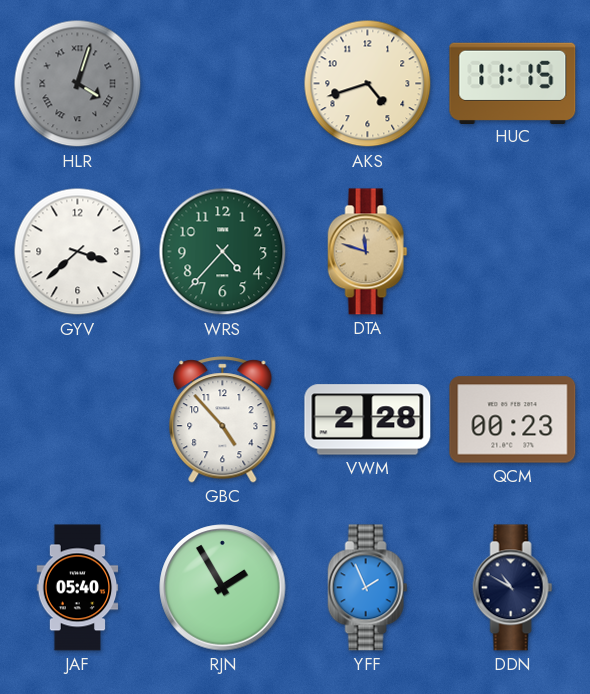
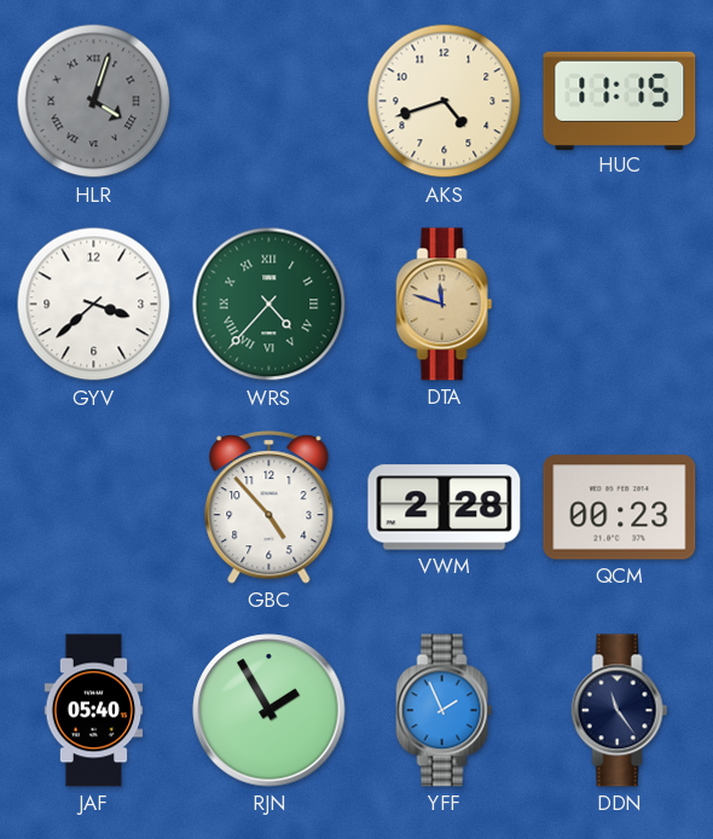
WRS numerals: Arabic -> Roman
DDN: 10:50 -> 11:24
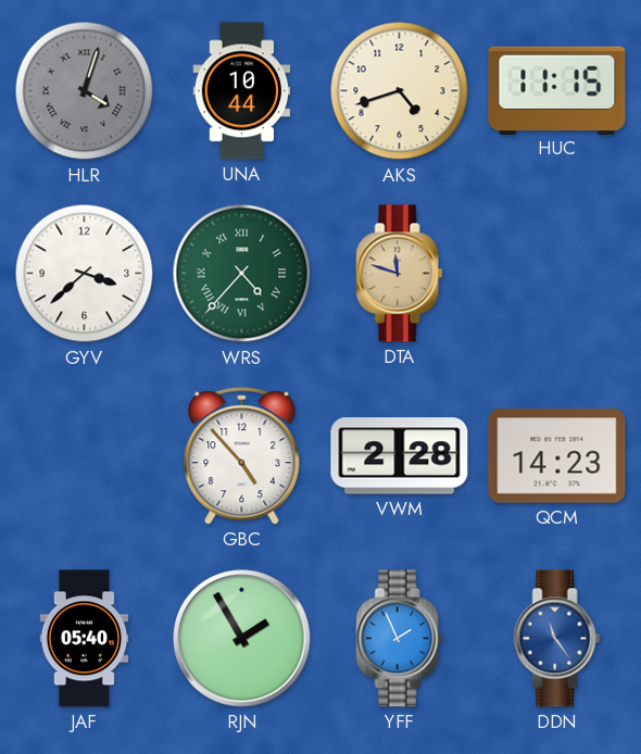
UNA: none -> 10:44
QCM: 00:23 -> 14:23
DDN dial: navy -> blue
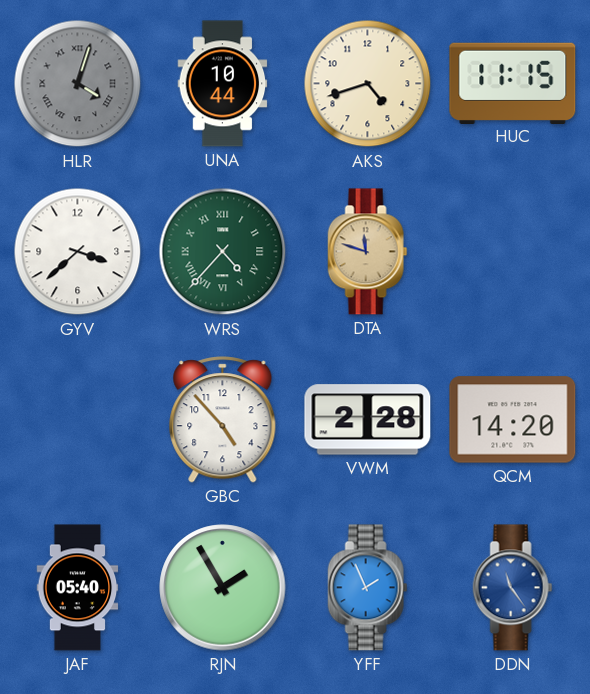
QCM: 14:23 -> 14:20
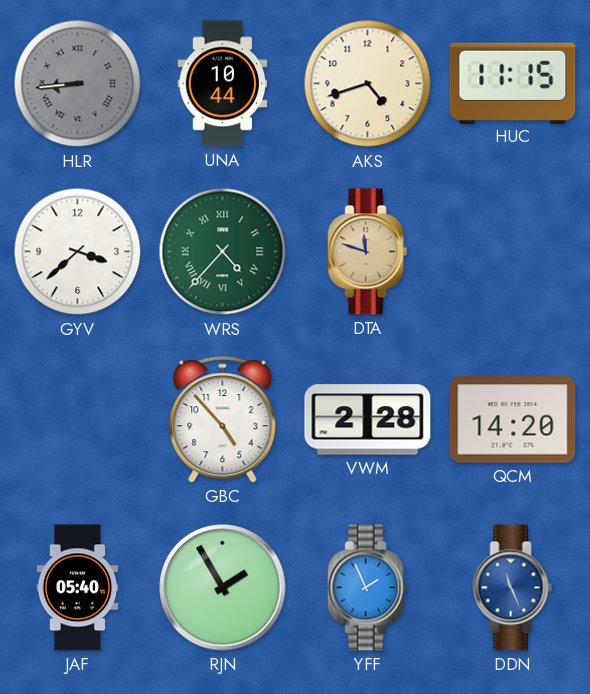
HLR: 4:03 -> 8:44
DDN: 11:24 -> 11:26
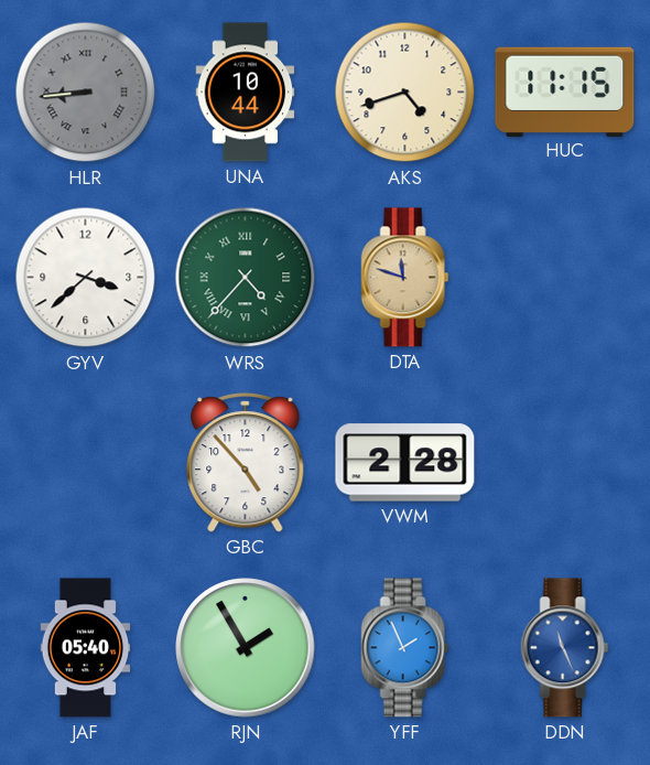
QCM: 14:20 -> none
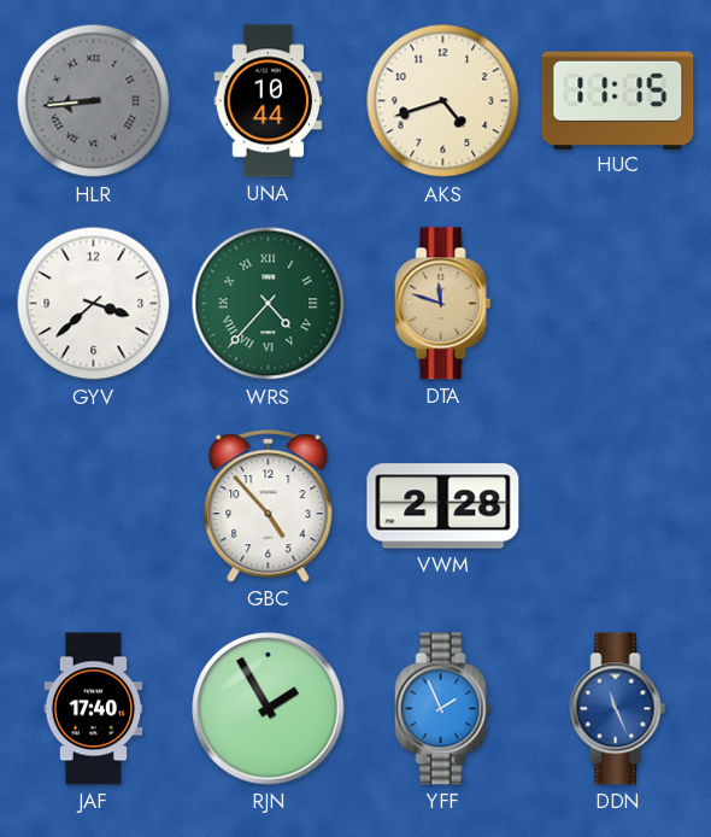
JAF: 05:40 -> 17:40
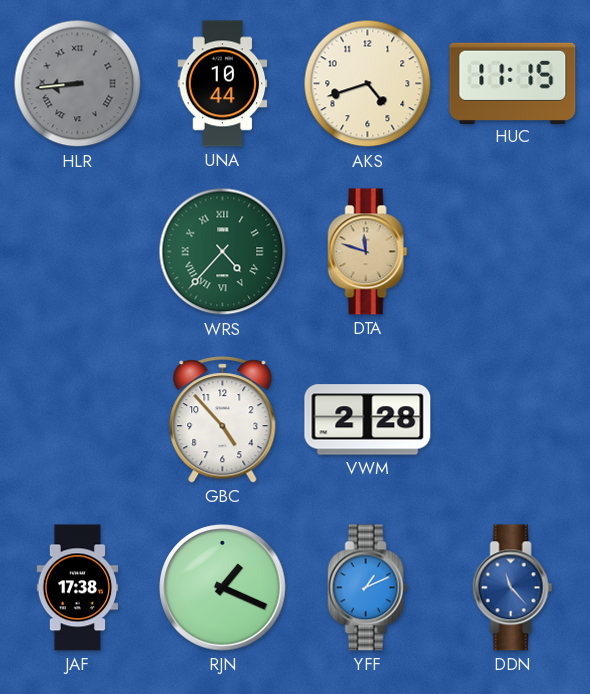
GYV: 3:38 -> none
JAF: 17:40 -> 17:38
RJN: 1:55 -> 1:19
YFF: 1:56 -> 1:11
DDN: 11:26 -> 11:23
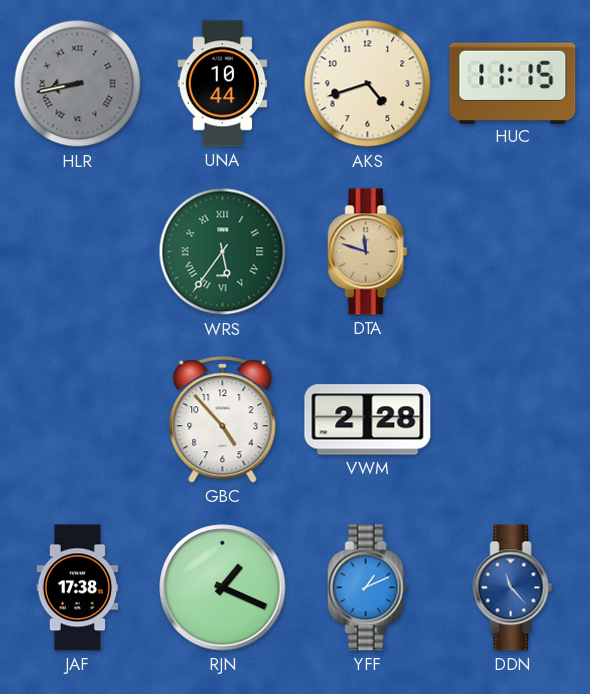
HLR: 8:44 -> 8:43
WRS: 4:37 -> 5:36
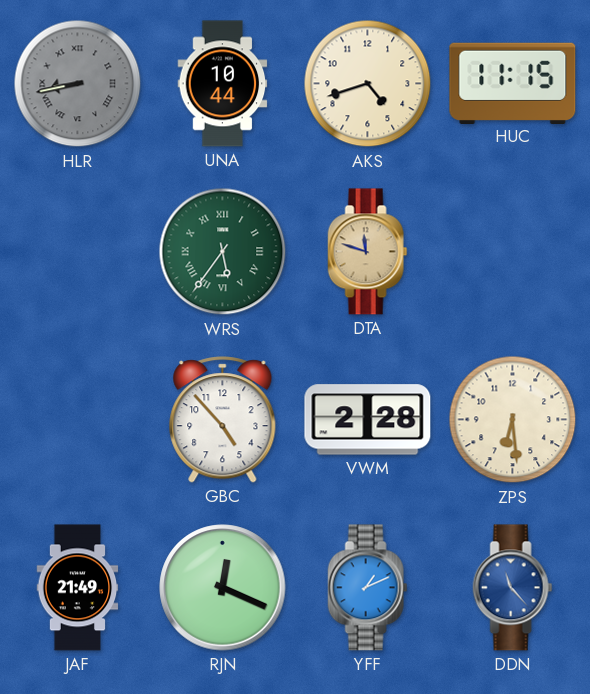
ZPS: none -> 6:29
JAF: 17:38 -> 21:49
RJN: 1:19 -> 12:19
